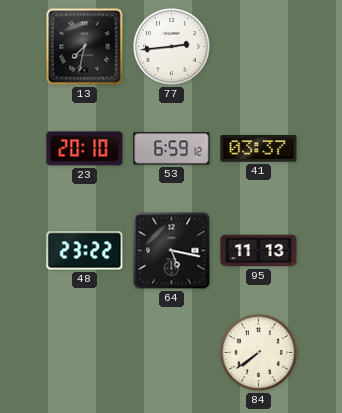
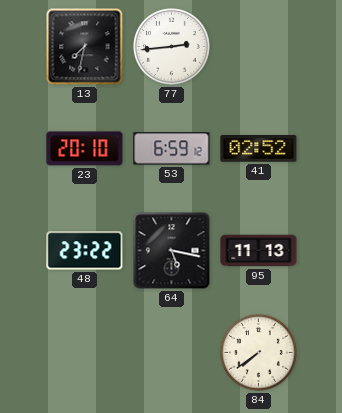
41: 03:37 -> 02:52
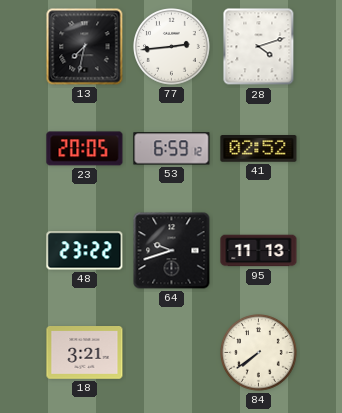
28: none -> 4:12
23: 20:10 -> 20:05
64: 5:17 -> 9:42
18: none -> 3:21
